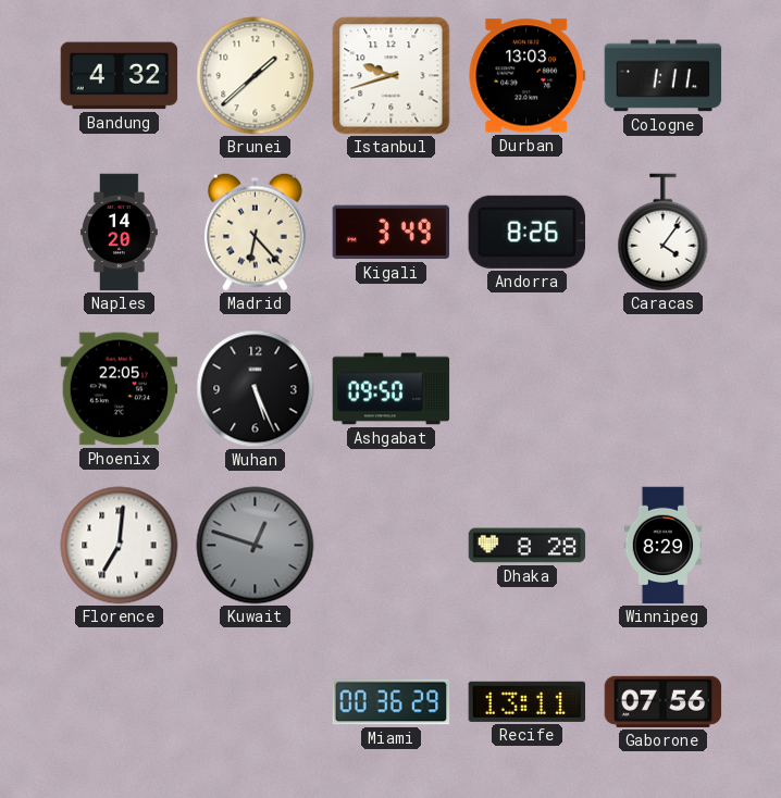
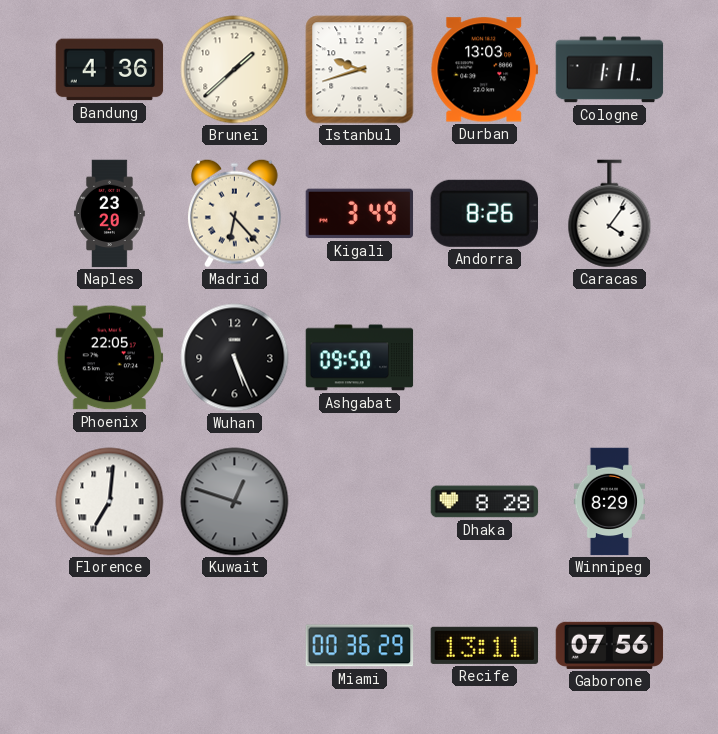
Bandung: 4:32 -> 4:36
Naples: 14:20 -> 23:20
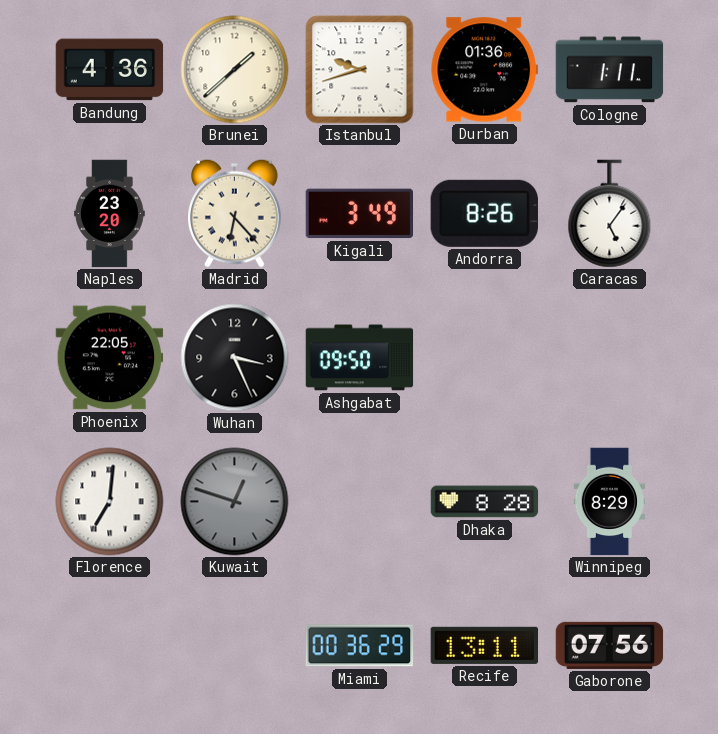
Durban: 13:03 -> 01:36
Caracas: 4:06 -> 5:06
Wuhan: 5:26 -> 3:26
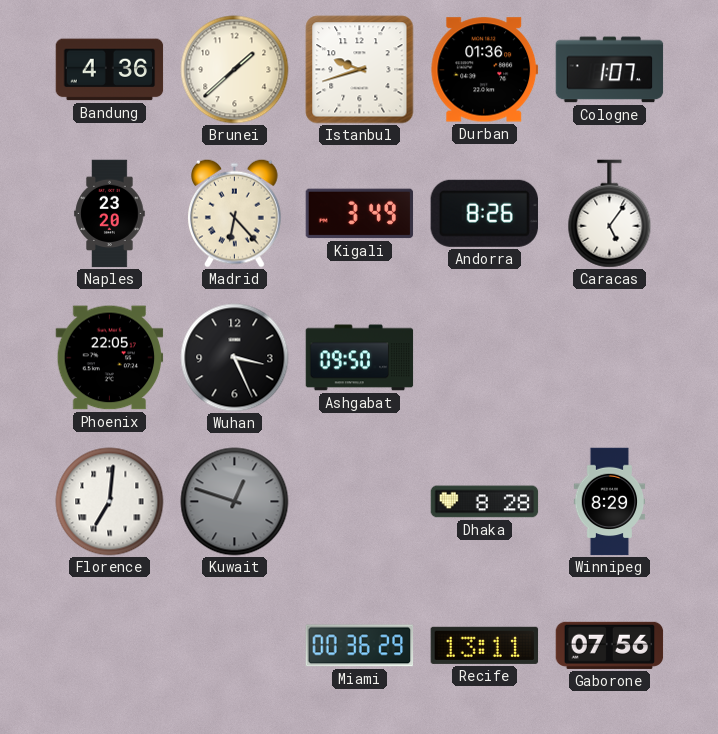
Cologne: 1:11 -> 1:07
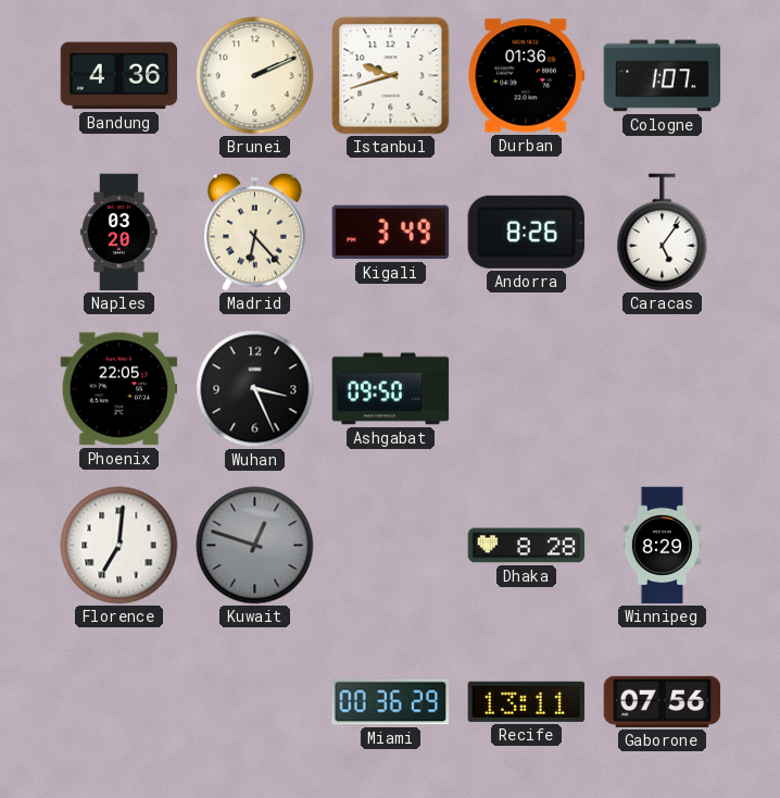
Brunei: 1:38 -> 2:11
Naples: 23:20 -> 03:20
